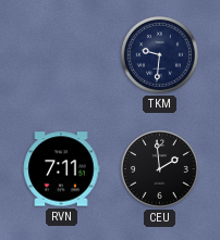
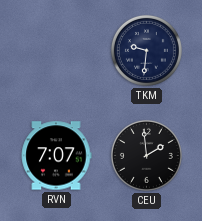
RVN: 7:11 -> 7:07
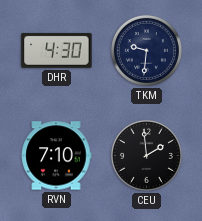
DHR: none -> 4:30
RVN: 7:07 -> 7:10
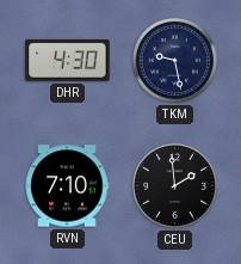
TKM: 9:31 -> 9:28
